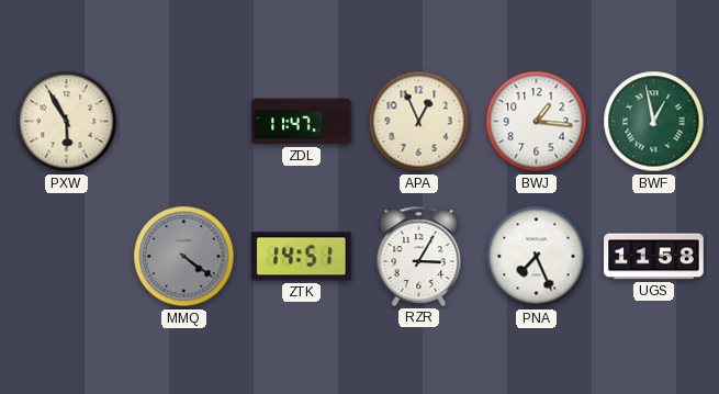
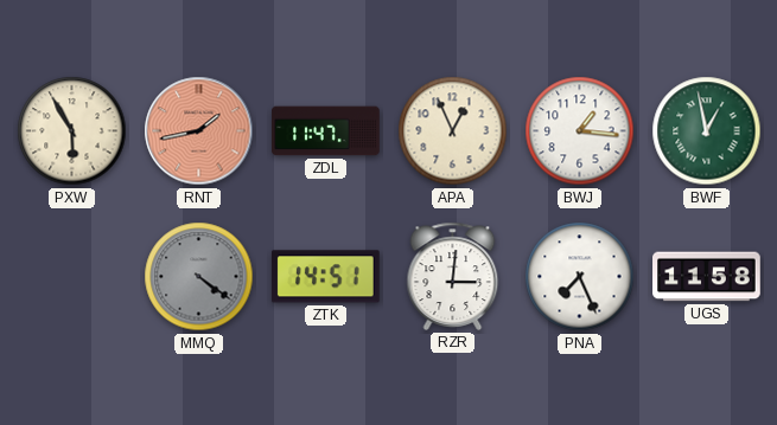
RNT: none -> 1:43
RZR: 3:05 -> 3:01
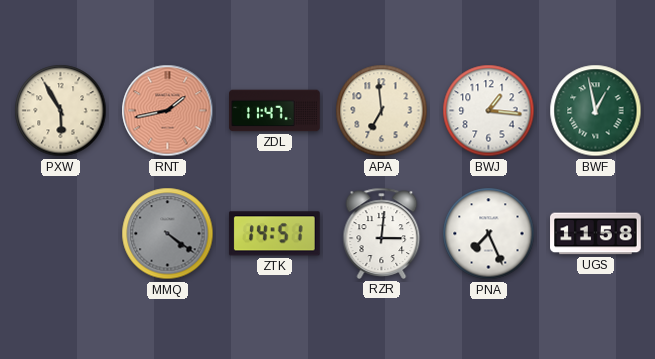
APA: 12:56 -> 6:59
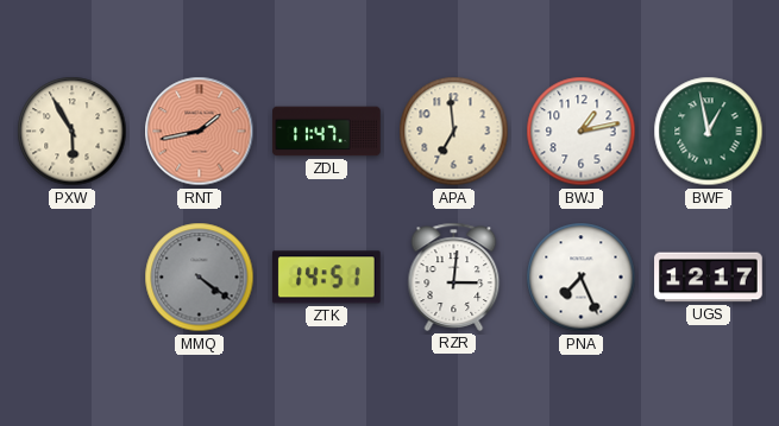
BWJ: 1:16 -> 1:13
UGS: 11:58 -> 12:17
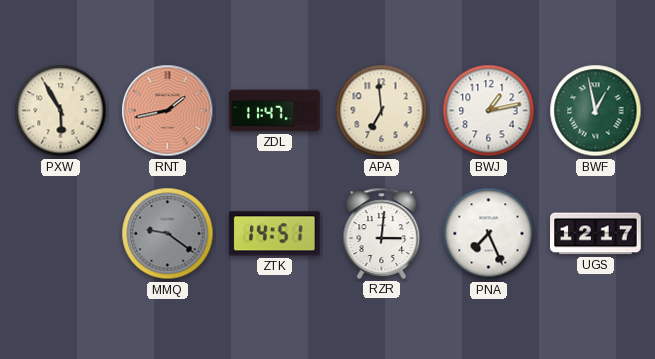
MMQ: 4:21 -> 9:21
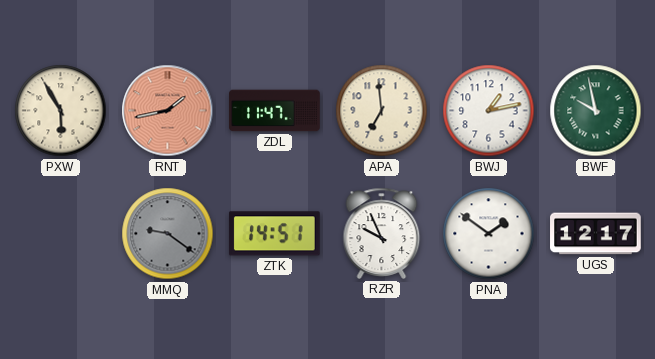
BWF: 12:58 -> 9:58
RZR: 3:01 -> 9:56
PNA: 7:26 -> 1:51
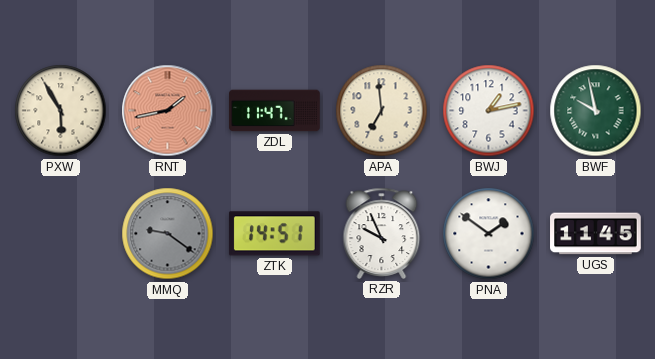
UGS: 12:17 -> 11:45
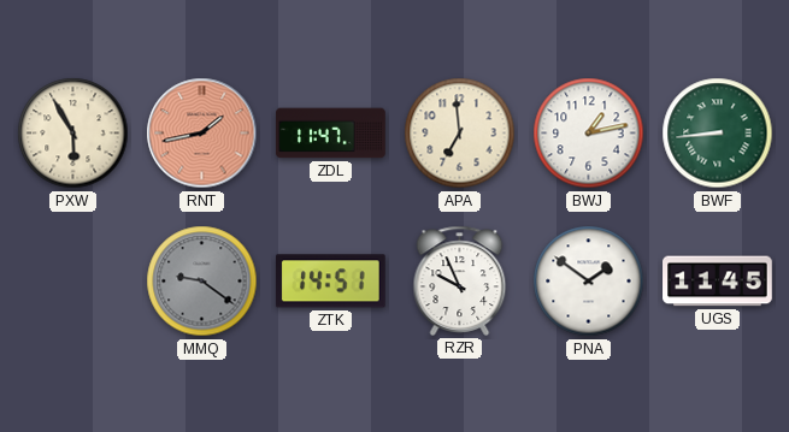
BWF: 9:58 -> 8:44
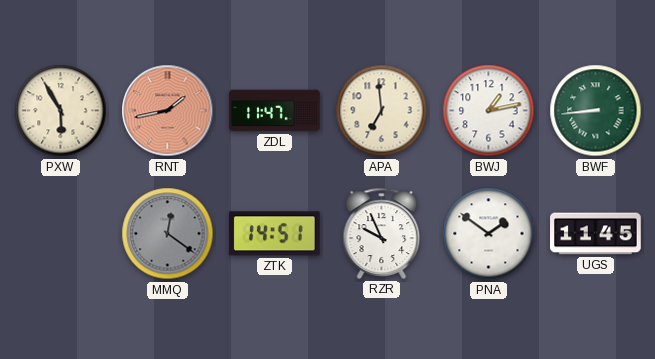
MMQ: 9:21 -> 12:21
